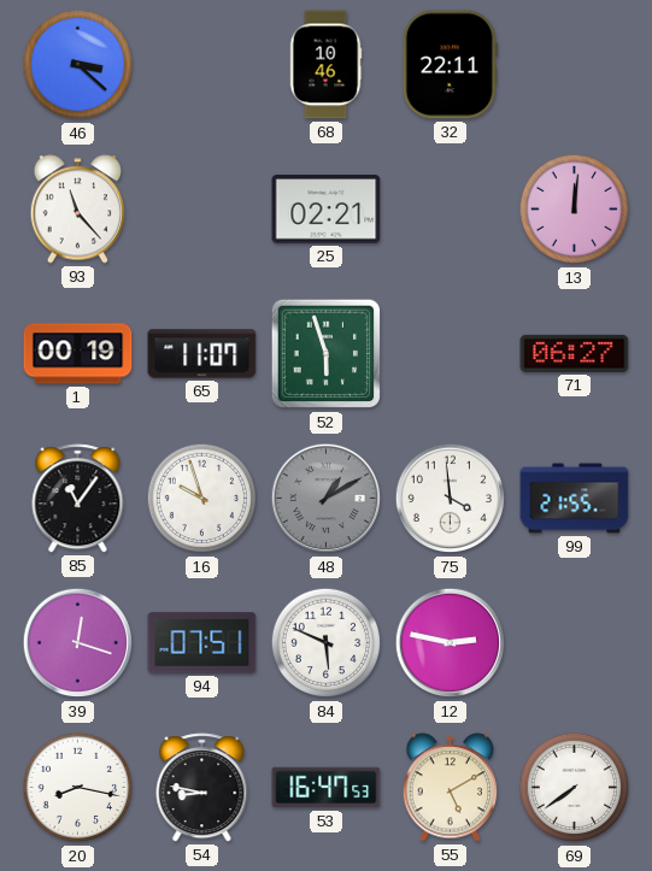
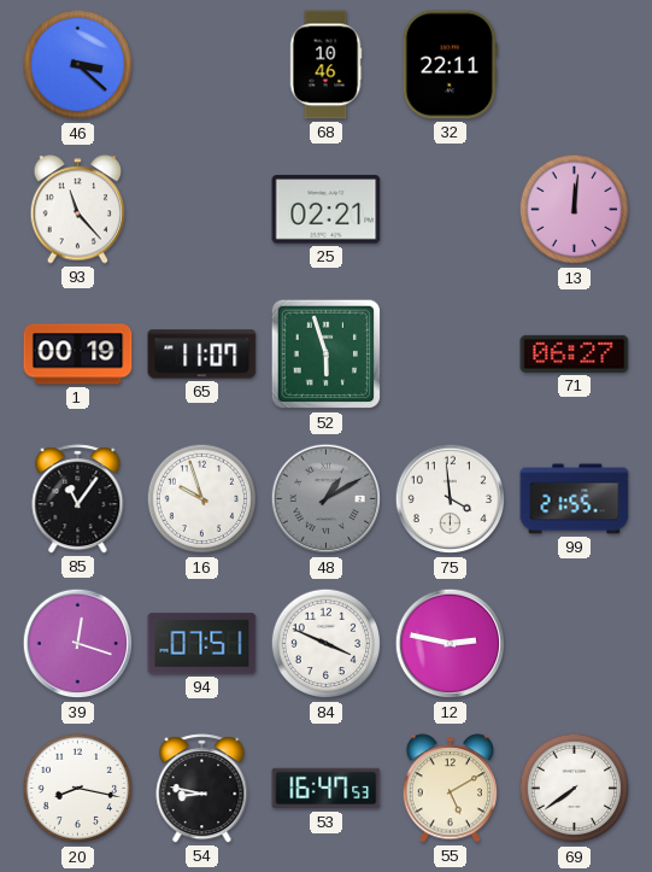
84: 5:49 -> 3:49
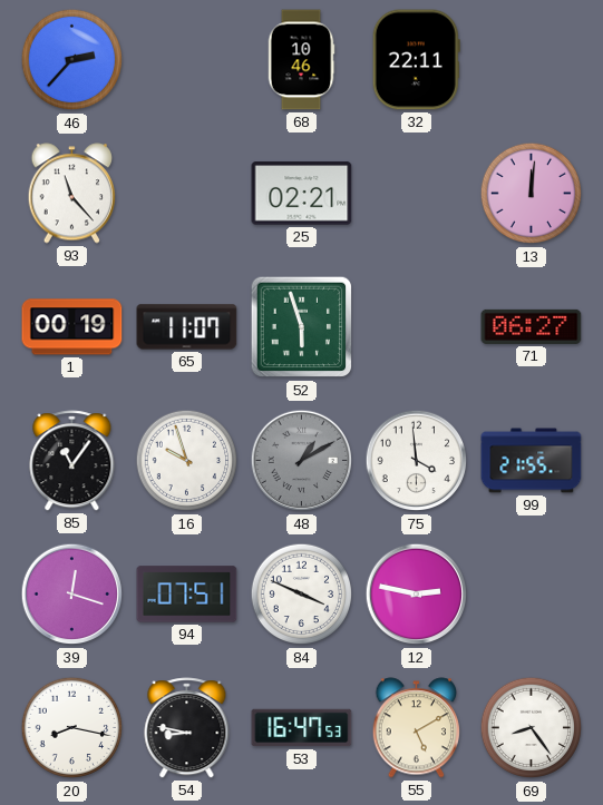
46: 3:22 -> 2:37
69: 7:39 -> 8:24
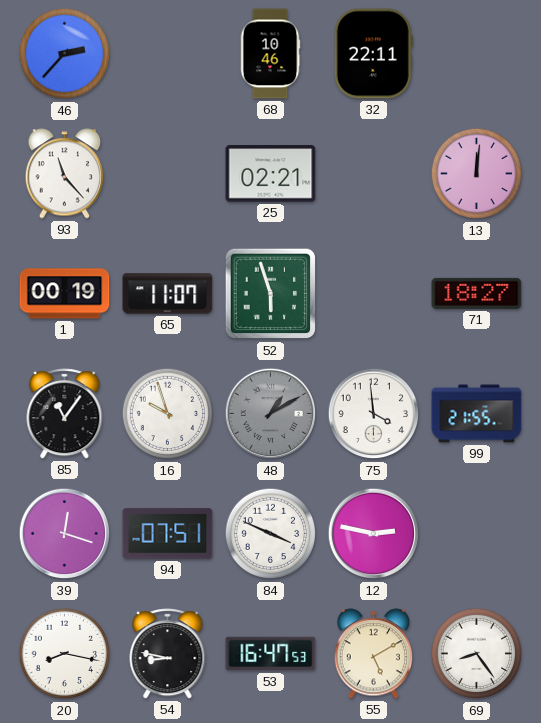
71: 06:27 -> 18:27
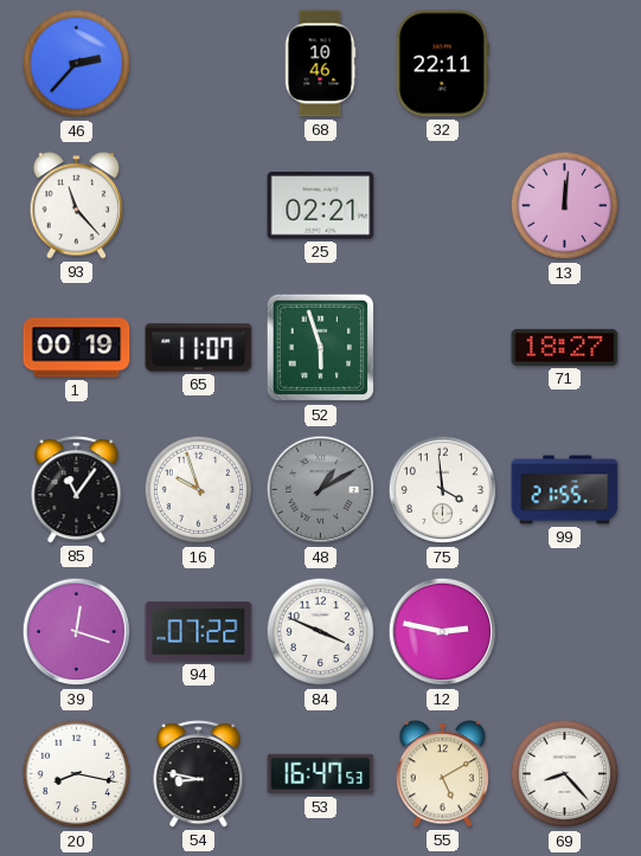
94: 07:51 -> 07:22
69: 8:24 -> 8:23
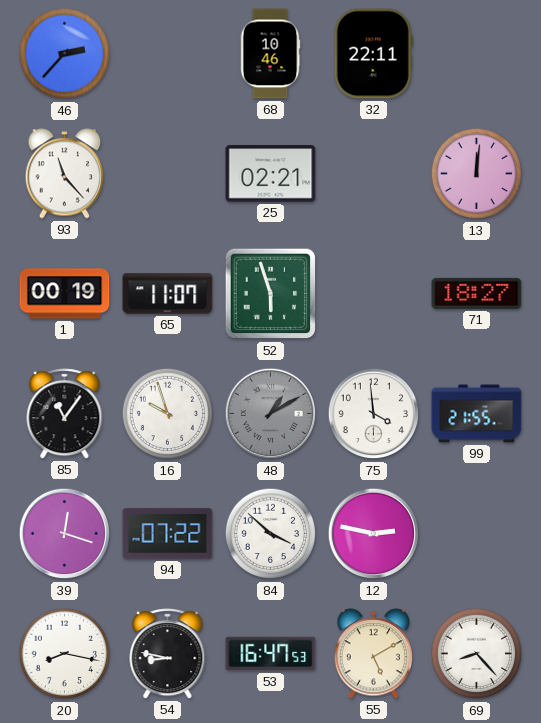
84: 3:49 -> 3:52
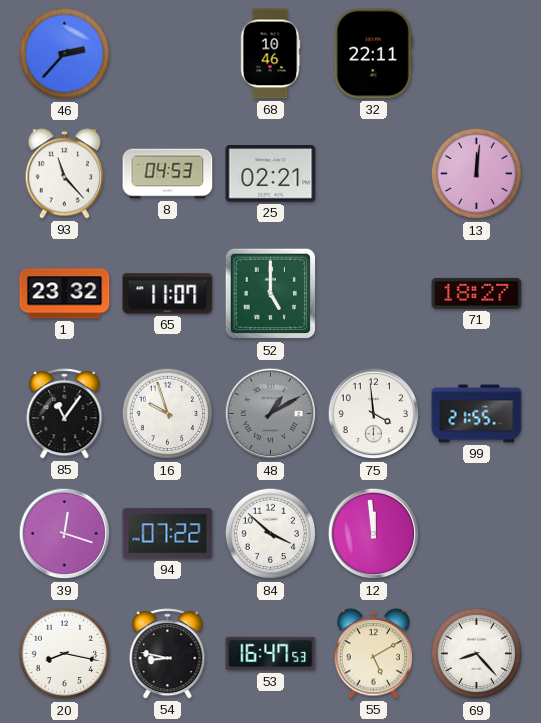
8: none -> 04:53
1: 00:19 -> 23:32
52: 5:57 -> 5:00
12: 2:47 -> 11:59
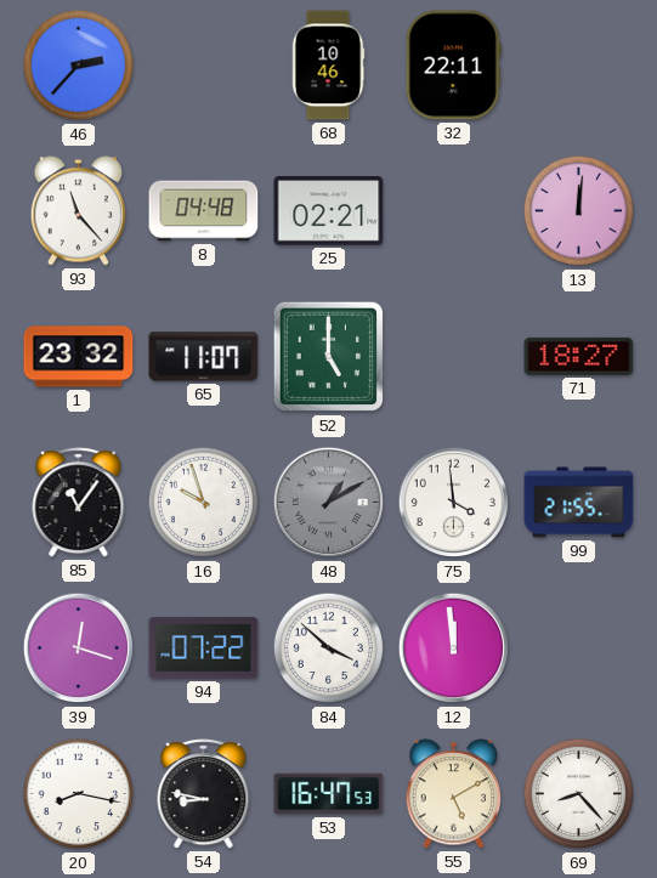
8: 04:53 -> 04:48
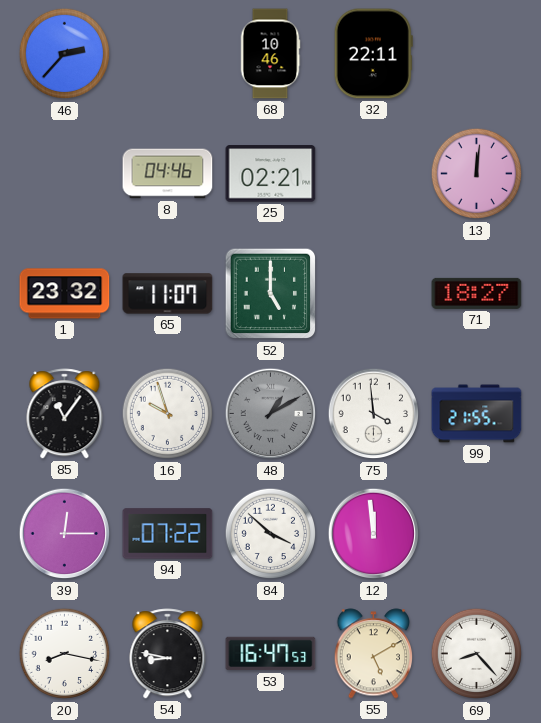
93: 11:23 -> none
8: 04:48 -> 04:46
39: 12:18 -> 12:15
